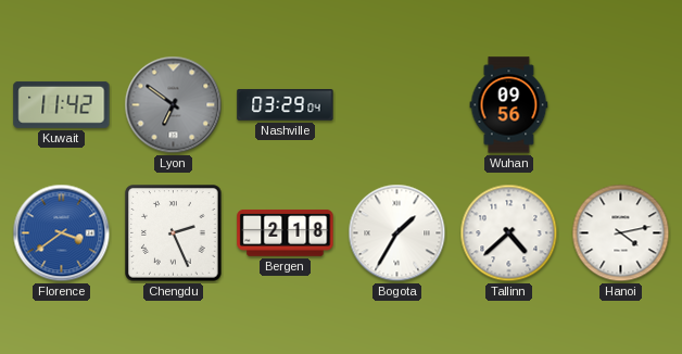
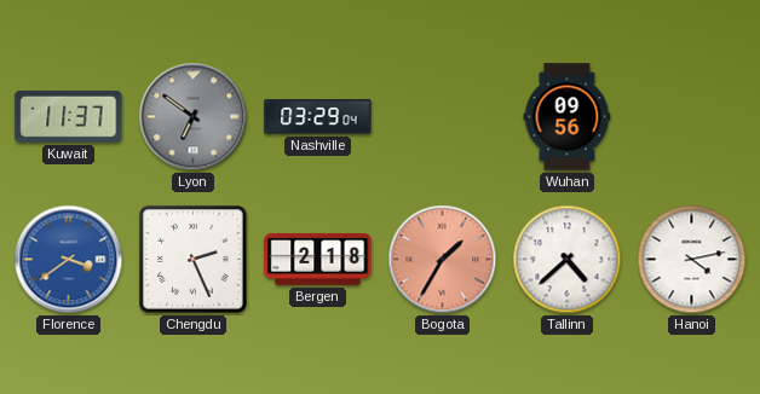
Kuwait: 11:42 -> 11:37
Bogota dial: white -> salmon
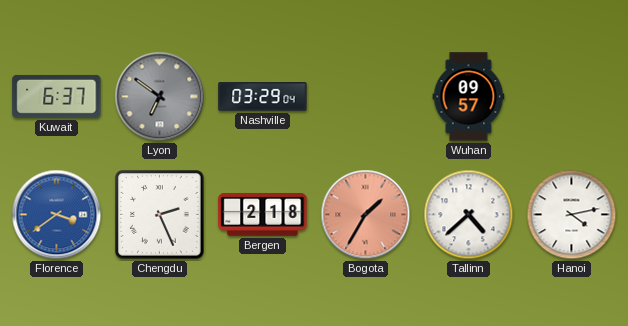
Kuwait: 11:37 -> 6:37
Wuhan: 09:56 -> 09:57
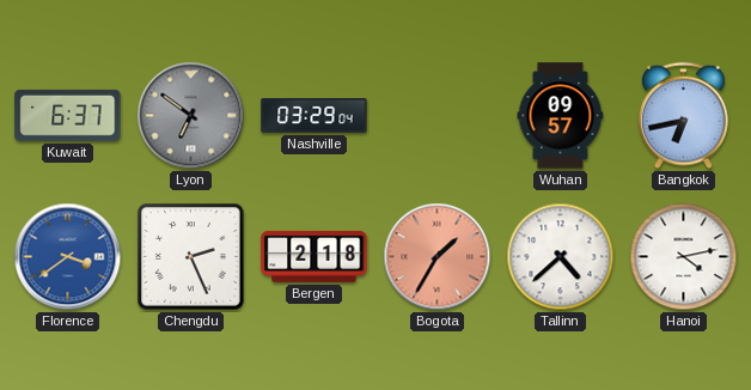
Bangkok: none -> 6:43
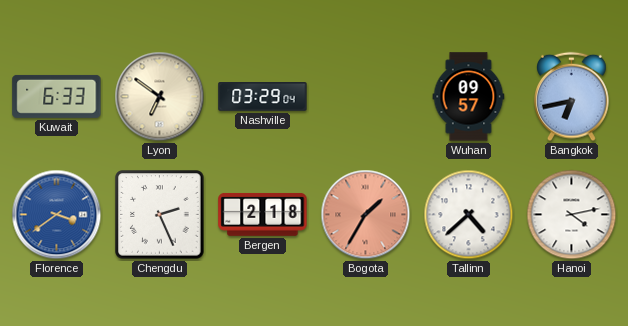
Kuwait: 6:37 -> 6:33
Lyon dial: grey -> cream
